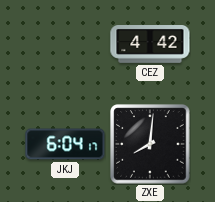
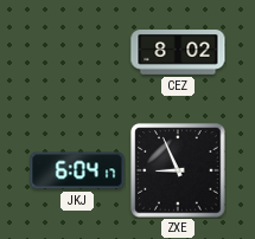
CEZ: 4:42 -> 8:02
ZXE: 8:01 -> 8:56
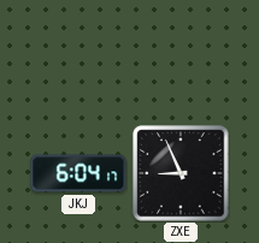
CEZ: 8:02 -> none
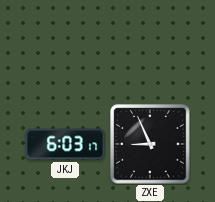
JKJ: 6:04 -> 6:03
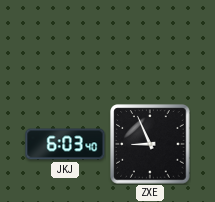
JKJ: 6:03:17 -> 6:03:40
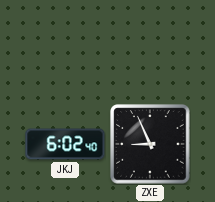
JKJ: 6:03 -> 6:02
